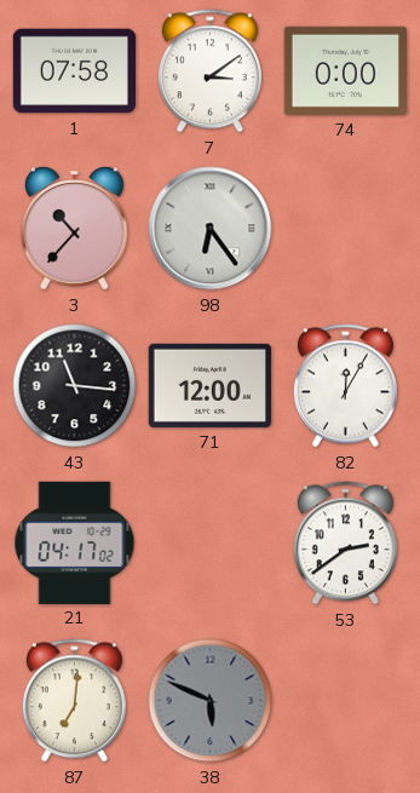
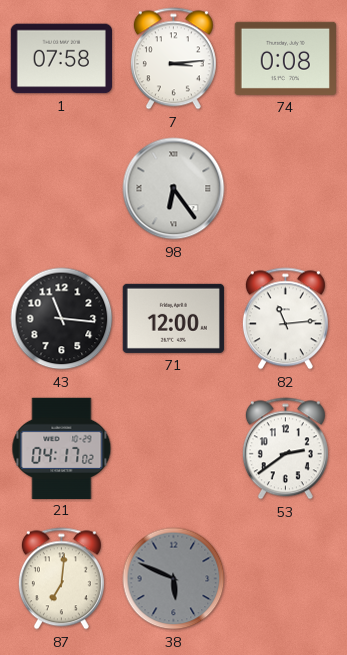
7: 3:09 -> 3:14
74: 0:00 -> 0:08
3: 10:37 -> none
82: 12:05 -> 11:14
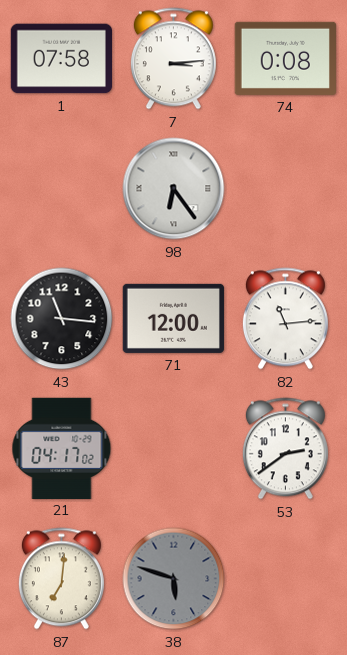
38: 5:49 -> 5:48
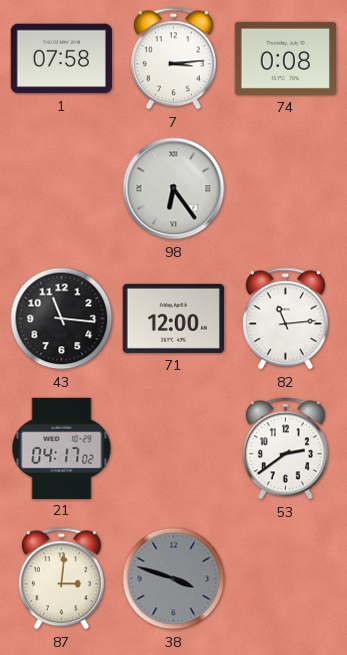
87: 7:01 -> 3:01
38: 5:48 -> 3:48
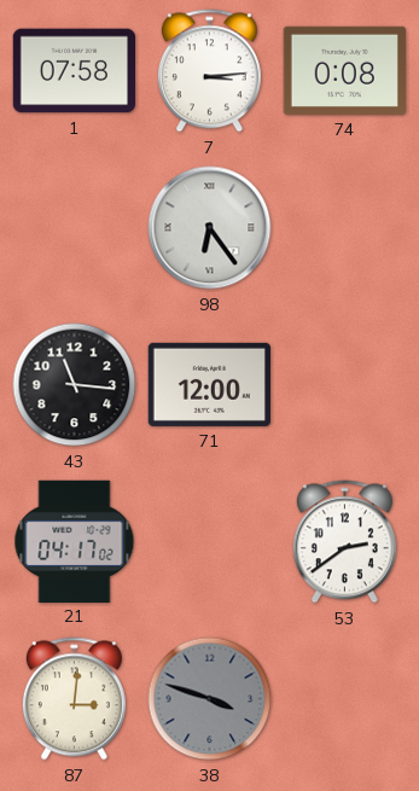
82: 11:14 -> none
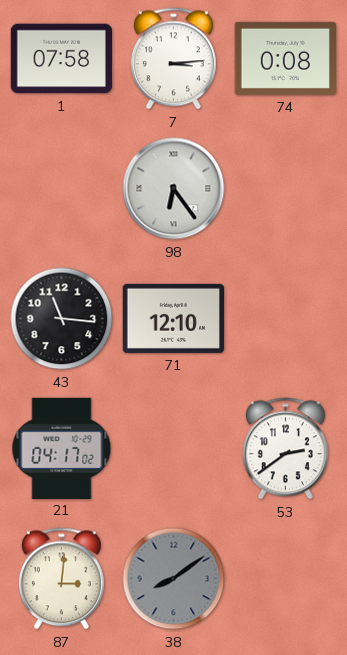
71: 12:00 -> 12:10
38: 3:48 -> 8:09
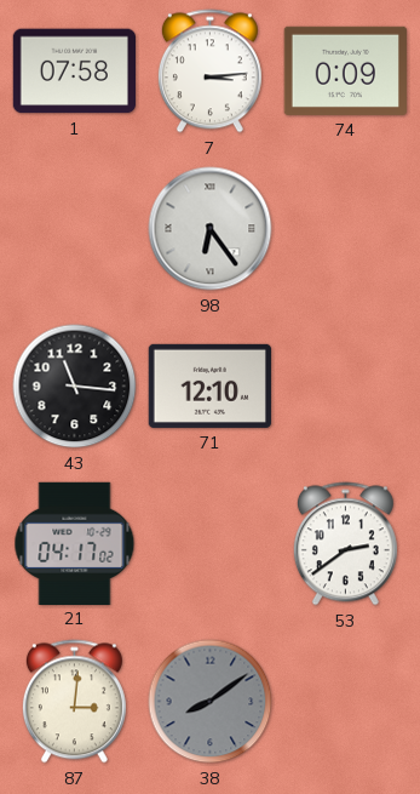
74: 0:08 -> 0:09
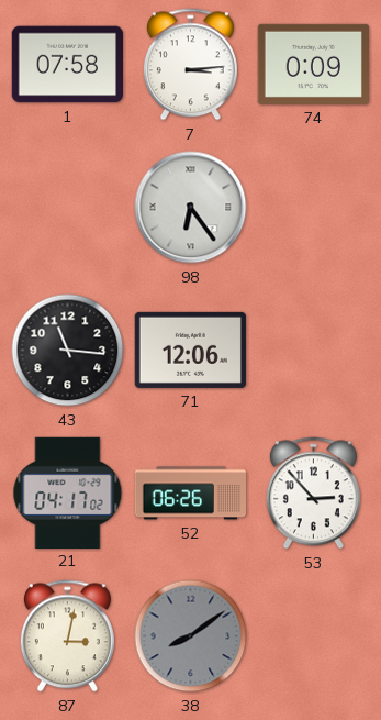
71: 12:10 -> 12:06
52: none -> 06:26
53: 2:39 -> 2:53
87: 3:01 -> 3:02
